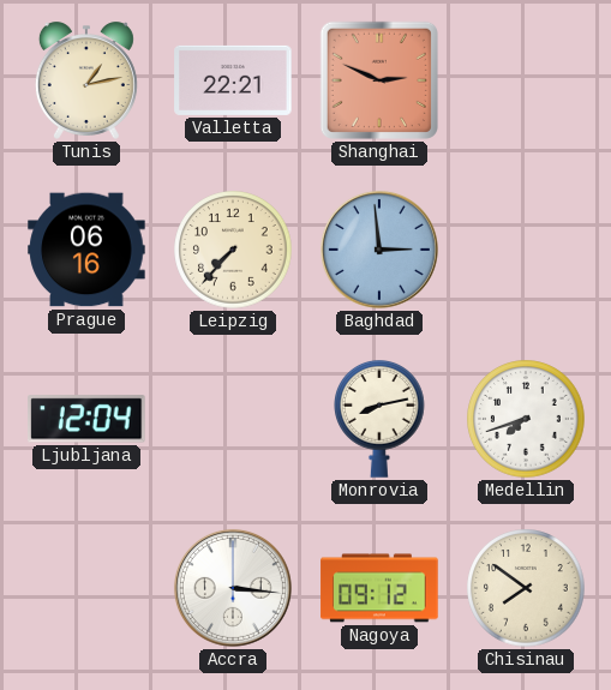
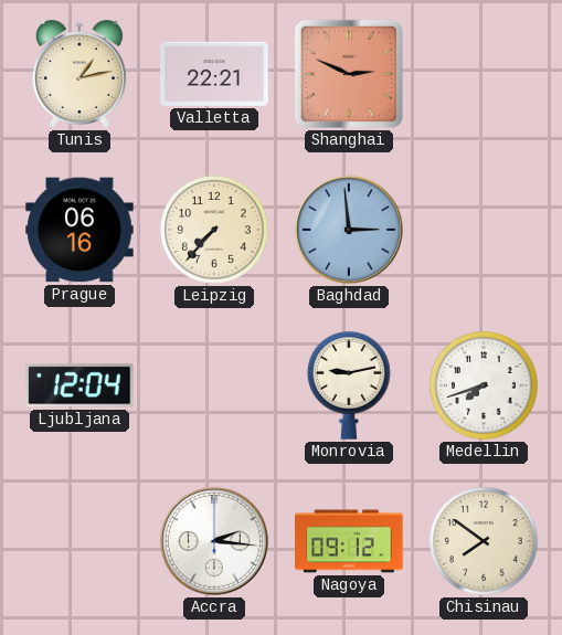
Monrovia: 8:13 -> 9:13
Accra: 3:16 -> 2:16
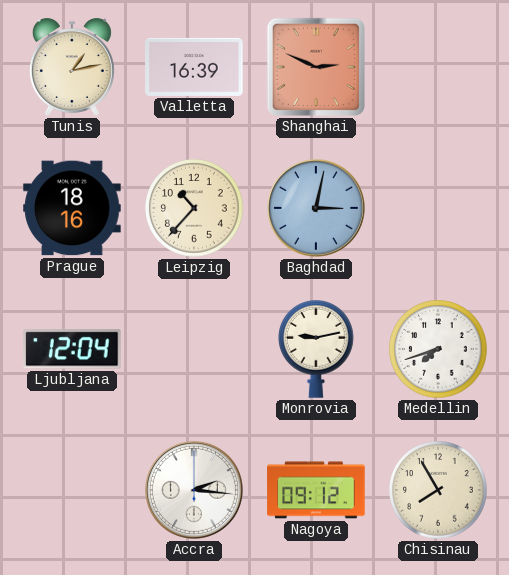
Valletta: 22:21 -> 16:39
Prague: 06:16 -> 18:16
Leipzig: 7:37 -> 10:37
Baghdad: 2:59 -> 3:02
Chisinau: 7:51 -> 7:55
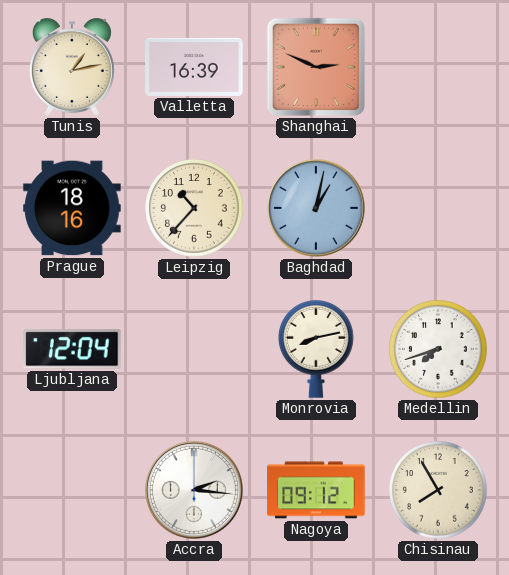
Baghdad: 3:02 -> 1:02
Monrovia: 9:13 -> 8:13
